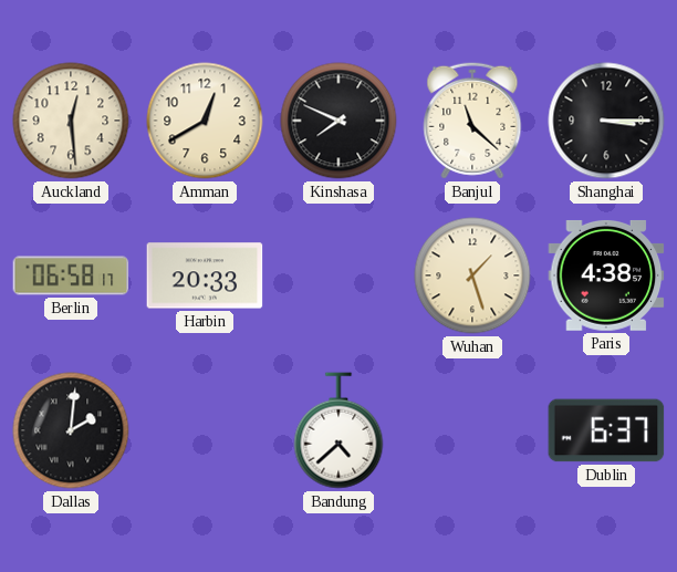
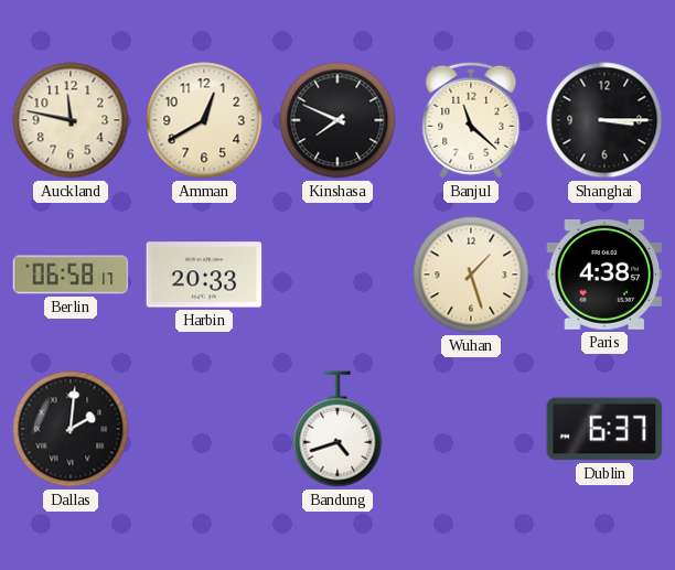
Auckland: 12:29 -> 11:47
Bandung: 4:38 -> 4:42
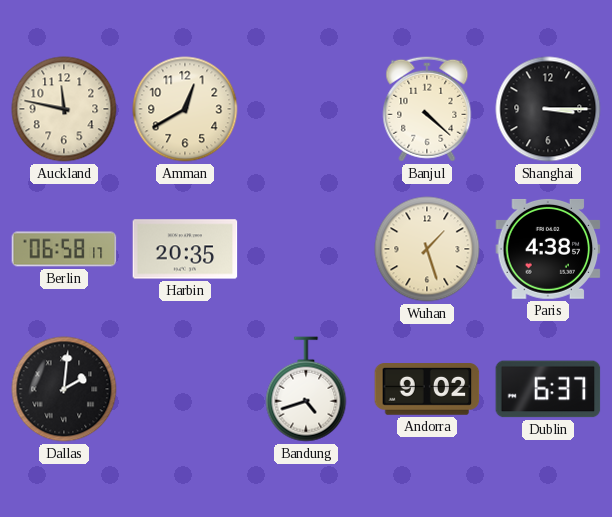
Kinshasa: 7:49 -> none
Banjul: 11:22 -> 4:22
Harbin: 20:33 -> 20:35
Andorra: none -> 9:02
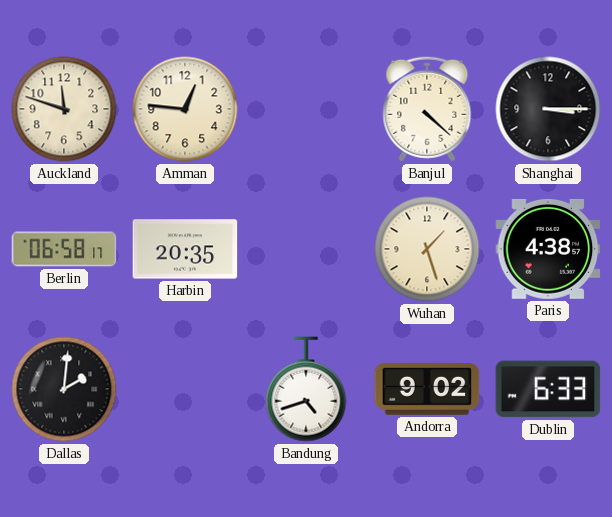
Auckland: 11:47 -> 11:48
Amman: 12:40 -> 12:46
Dublin: 6:37 -> 6:33
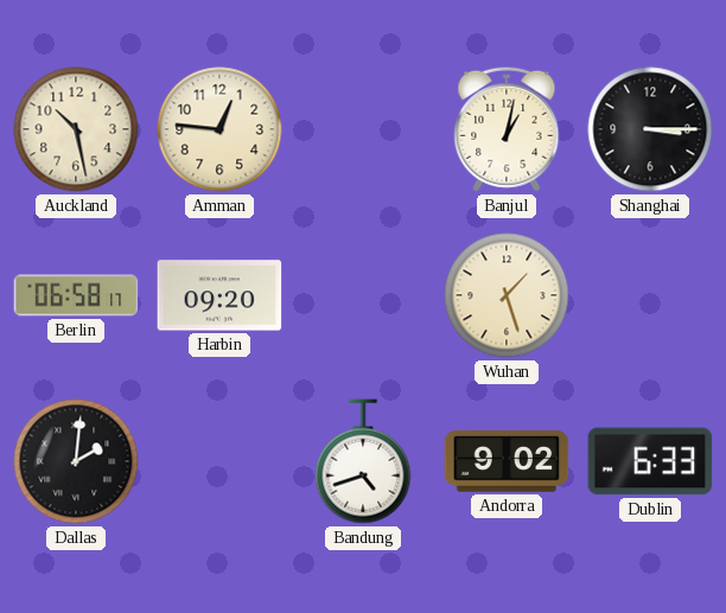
Auckland: 11:48 -> 10:28
Banjul: 4:22 -> 1:02
Harbin: 20:35 -> 09:20
Paris: 4:38 -> none
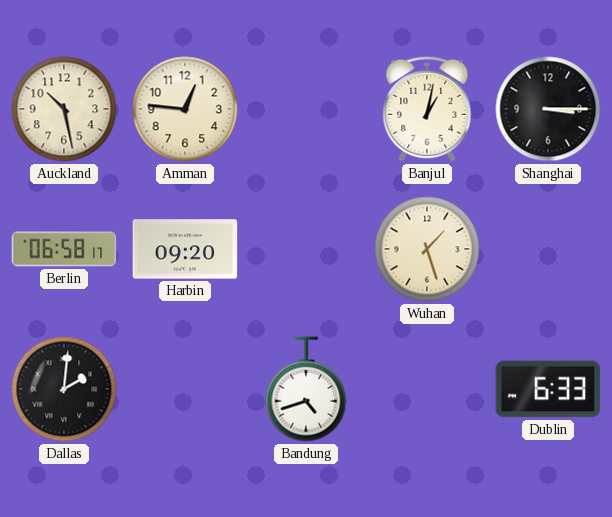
Andorra: 9:02 -> none
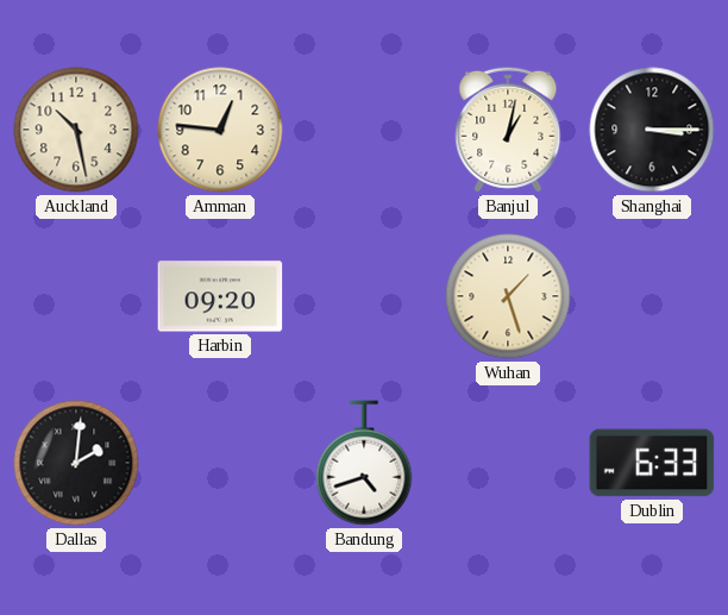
Berlin: 06:58 -> none
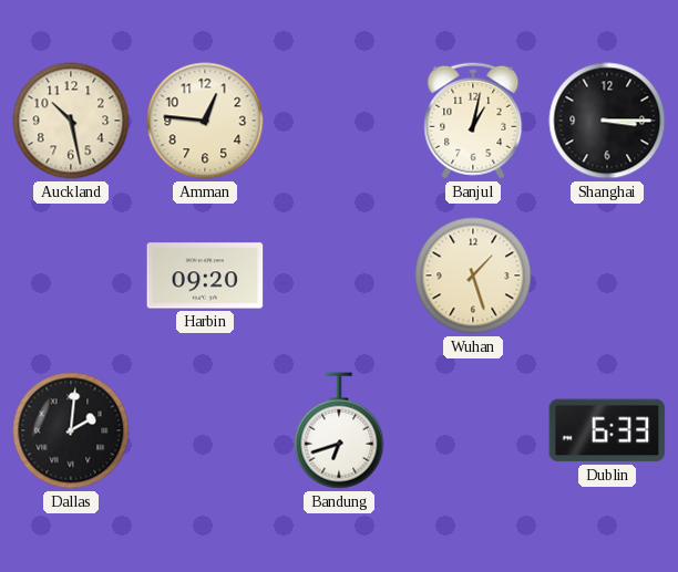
Bandung: 4:42 -> 6:42
